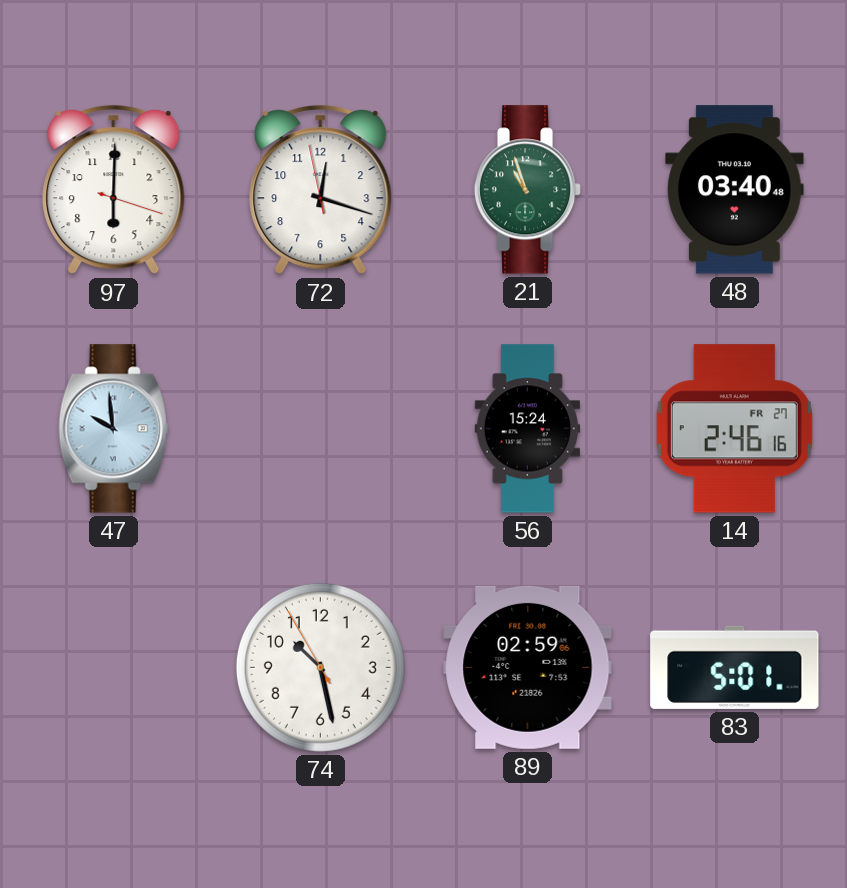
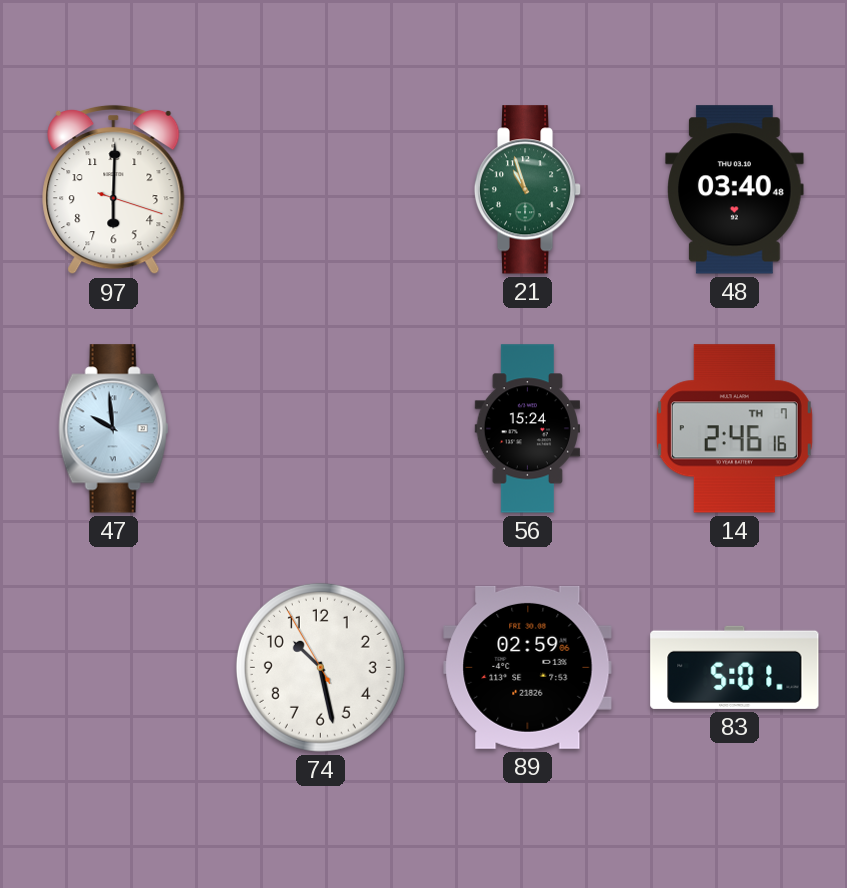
72: 12:17 -> none
14 date: FR 27 -> TH 7
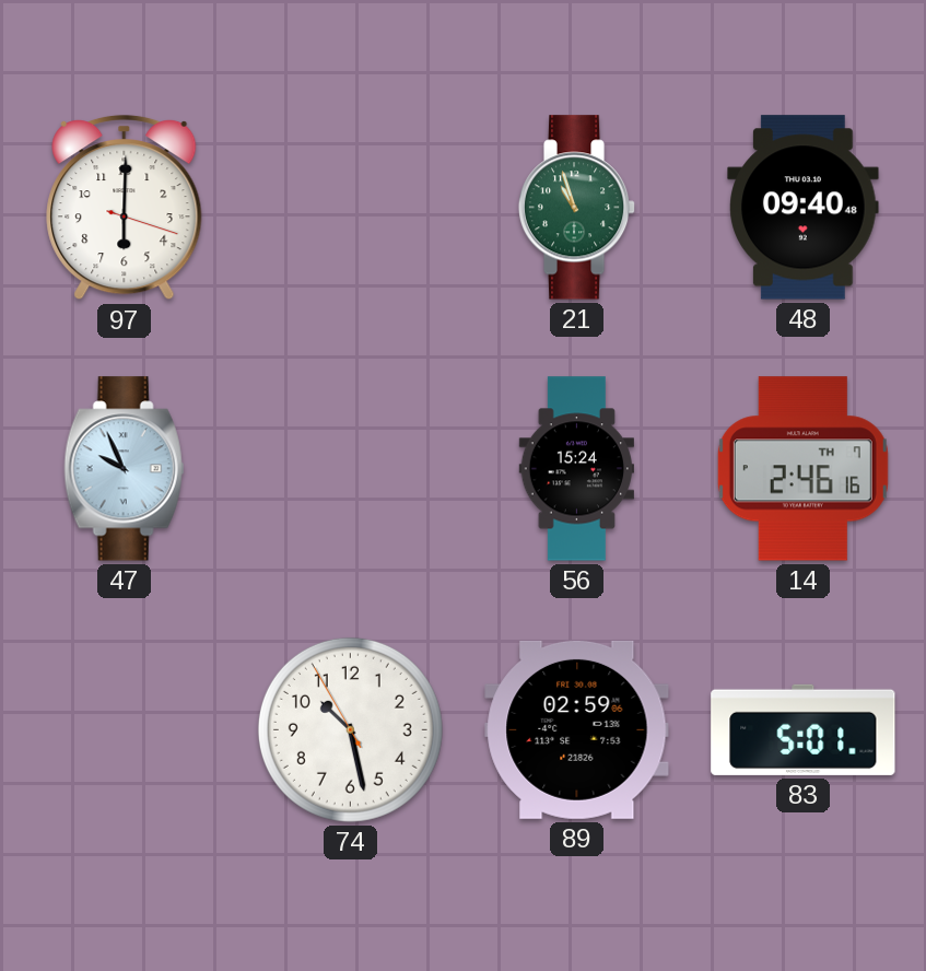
48: 03:40 -> 09:40
47: 9:59 -> 9:56
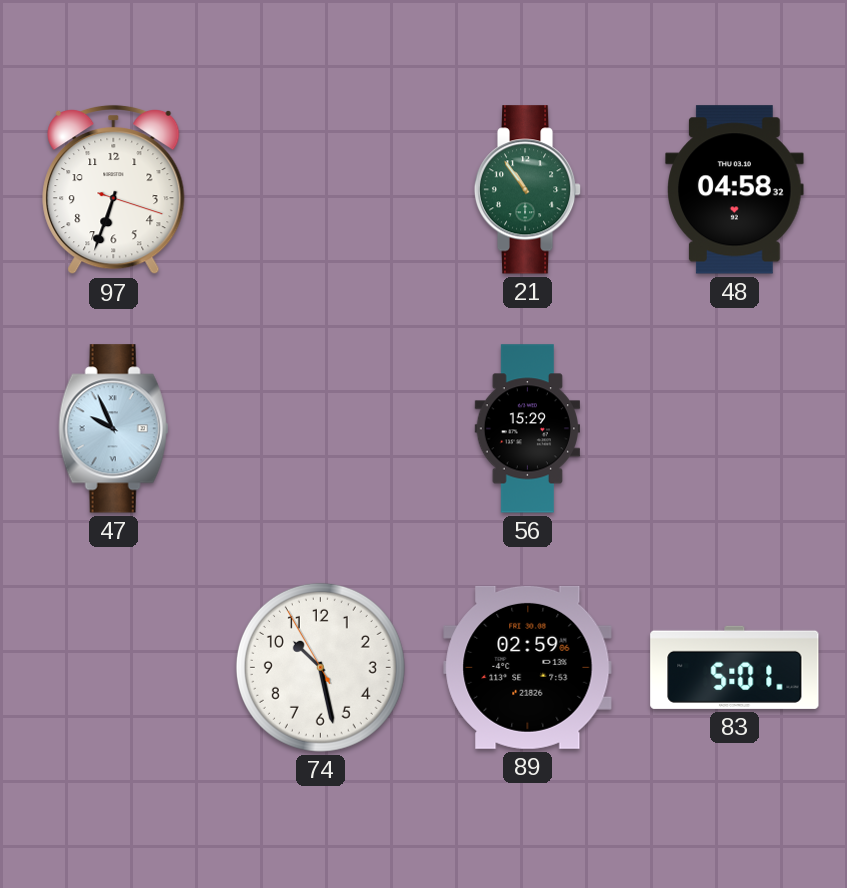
97: 6:00 -> 6:33
21: 10:57 -> 10:54
48: 09:40 -> 04:58
56: 15:24 -> 15:29
14: 2:46 -> none
